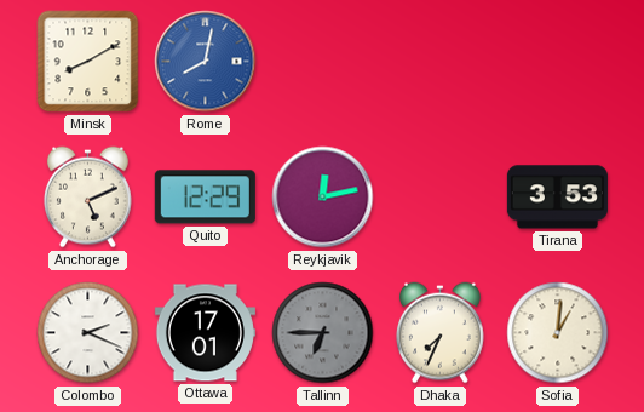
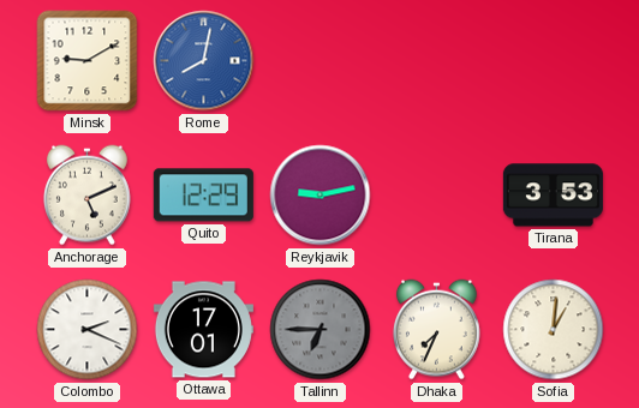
Minsk: 8:10 -> 9:10
Reykjavik: 12:13 -> 9:13
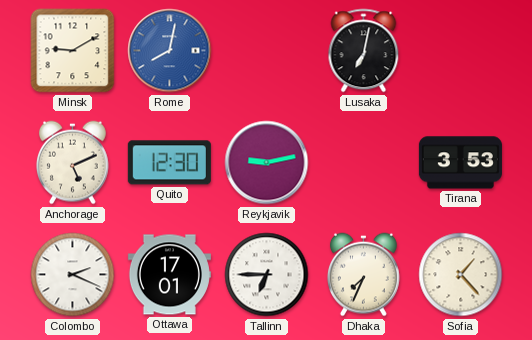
Lusaka: none -> 7:02
Quito: 12:29 -> 12:30
Tallinn dial: grey -> white
Sofia: 1:01 -> 1:23
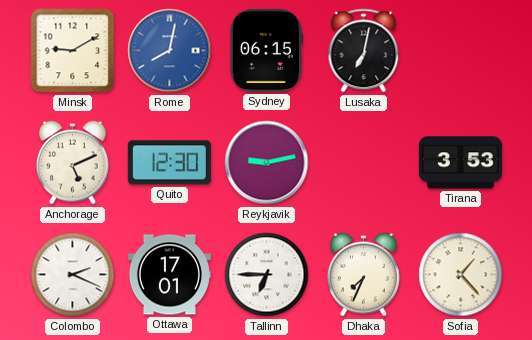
Sydney: none -> 06:15
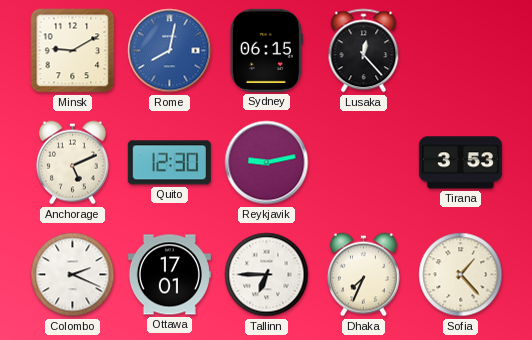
Lusaka: 7:02 -> 12:23
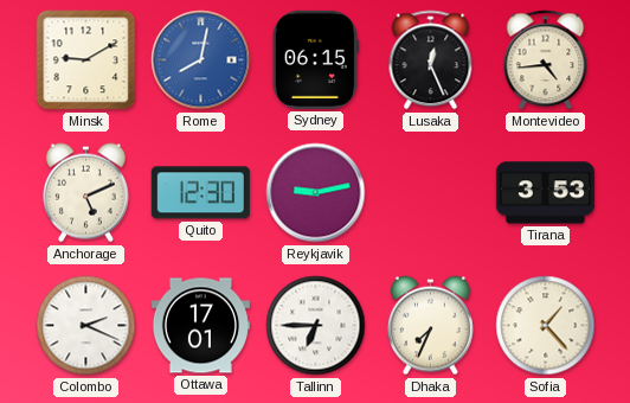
Lusaka: 12:23 -> 12:26
Montevideo: none -> 4:44
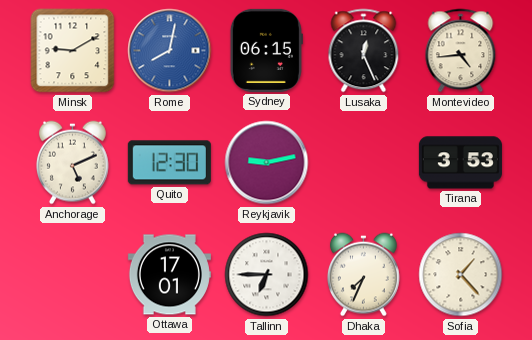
Colombo: 2:19 -> none
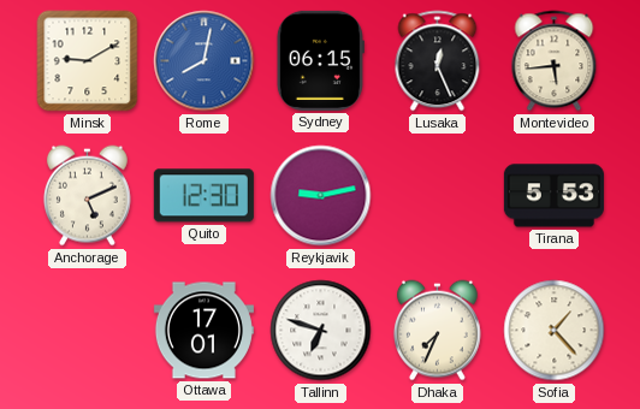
Montevideo: 4:44 -> 5:44
Tirana: 3:53 -> 5:53
Tallinn: 6:45 -> 6:48
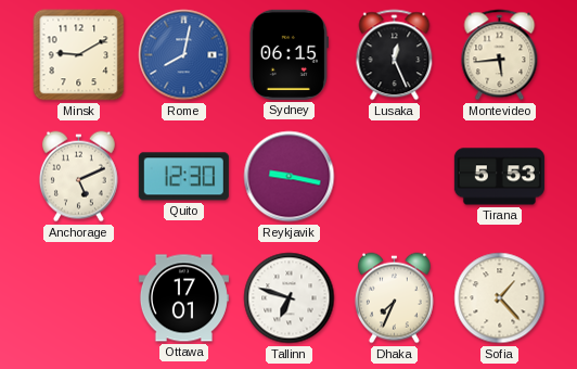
Reykjavik: 9:13 -> 9:17
